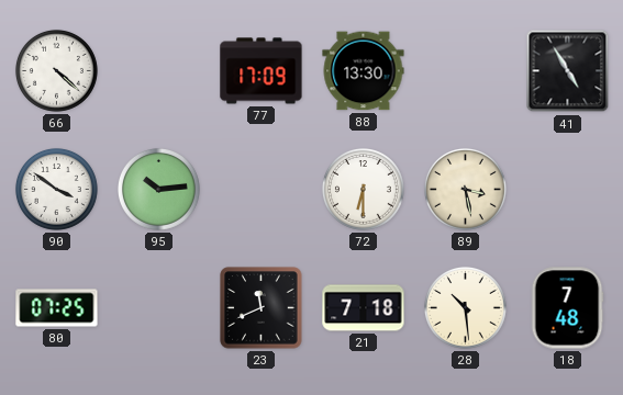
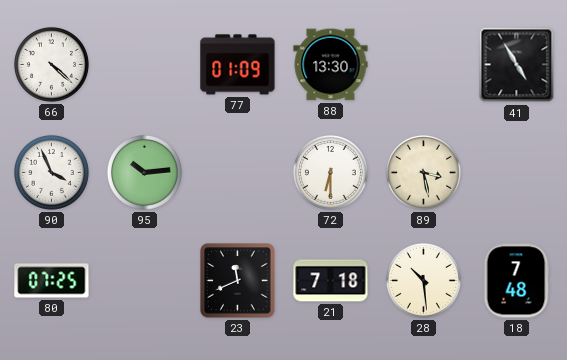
77: 17:09 -> 01:09
90: 3:51 -> 3:56
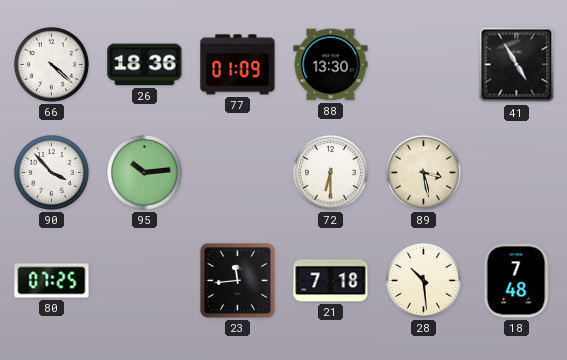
26: none -> 18:36
90: 3:56 -> 3:53
23: 11:41 -> 11:44
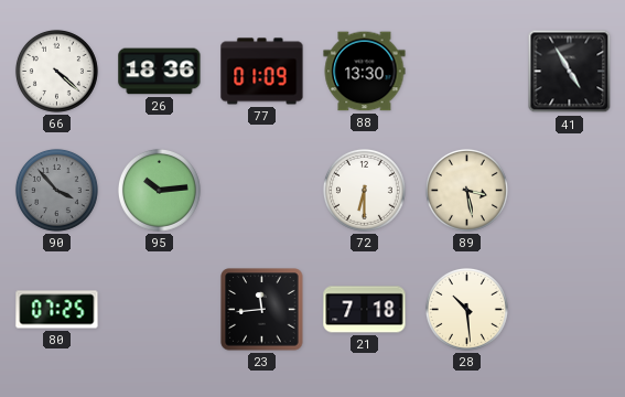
90 dial: white -> grey
18: 7:48 -> none
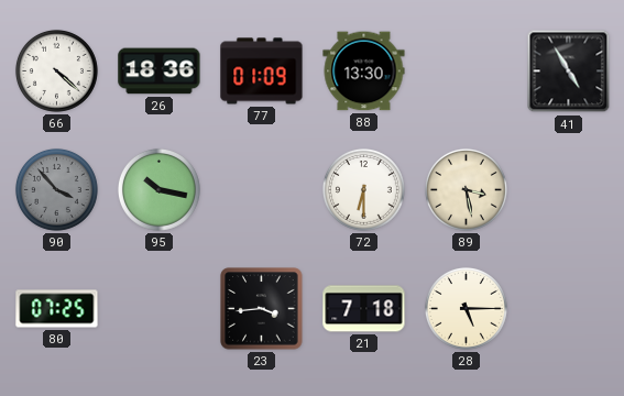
95: 10:14 -> 10:17
23: 11:44 -> 3:44
28: 10:29 -> 5:15
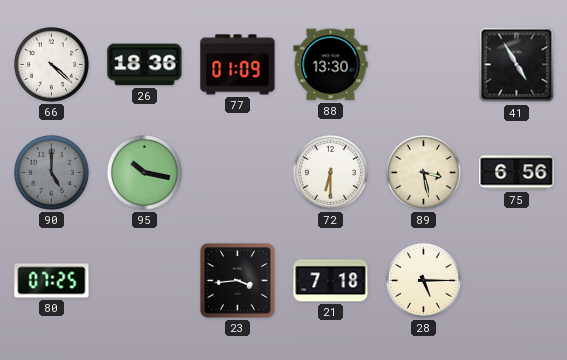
90: 3:53 -> 5:00
75: none -> 6:56
